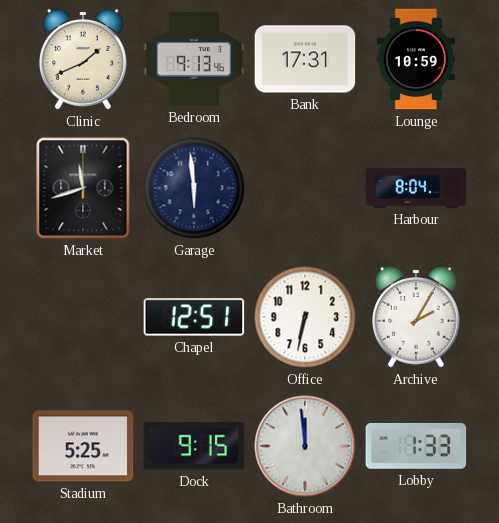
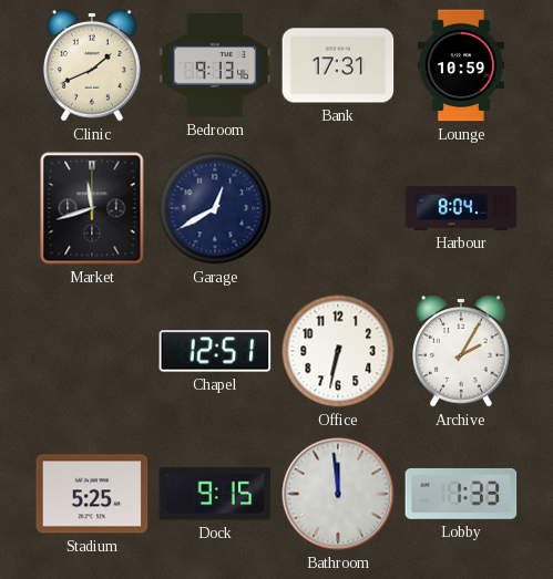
Garage: 5:59 -> 12:40
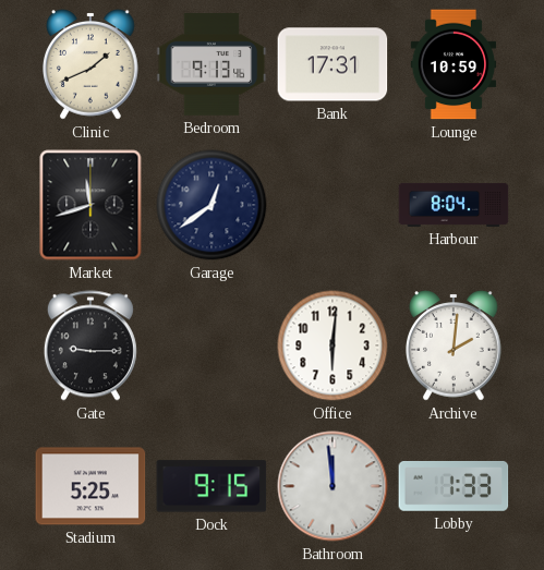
Garage: 12:40 -> 12:39
Gate: none -> 9:15
Chapel: 12:51 -> none
Office: 6:32 -> 6:01
Archive: 2:05 -> 2:01
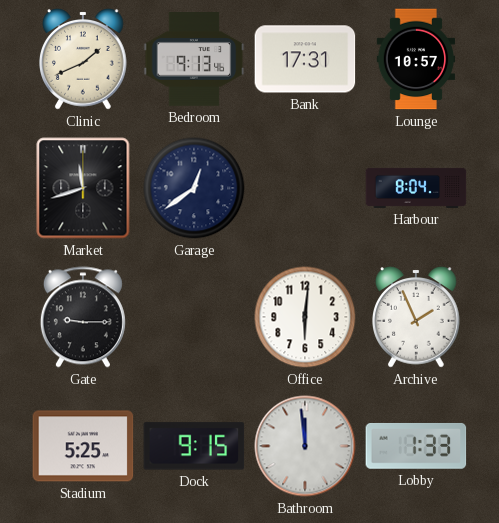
Lounge: 10:59 -> 10:57
Archive: 2:01 -> 1:56
